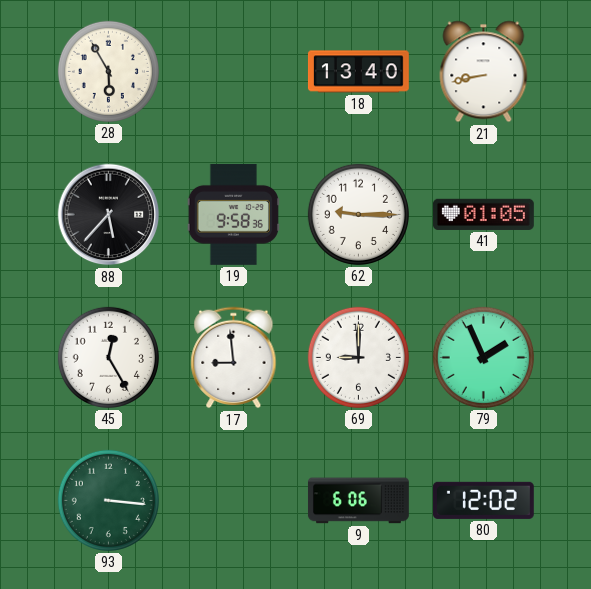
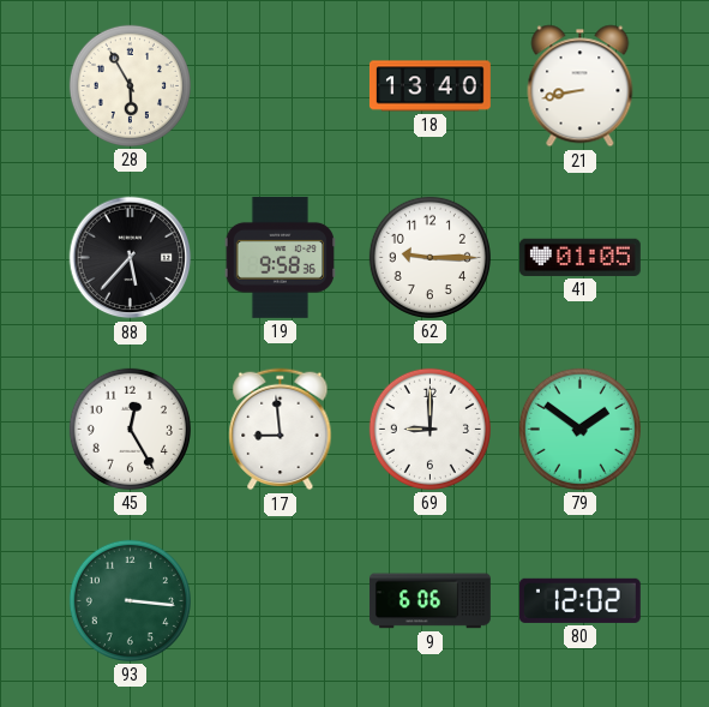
79: 1:56 -> 1:51
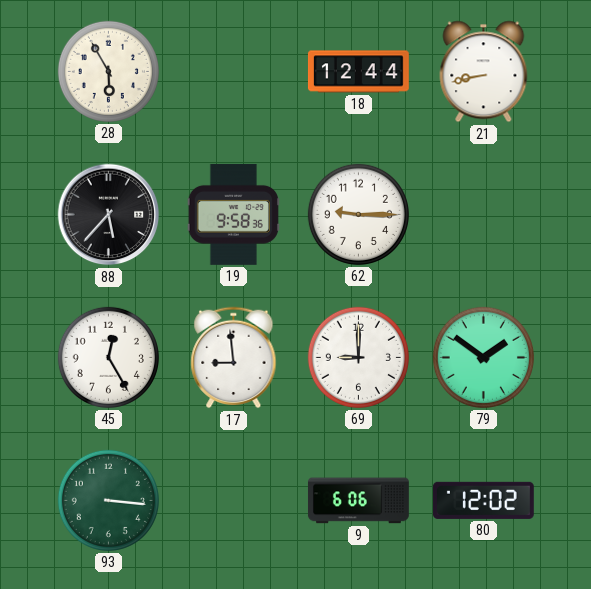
18: 13:40 -> 12:44
41: 01:05 -> none
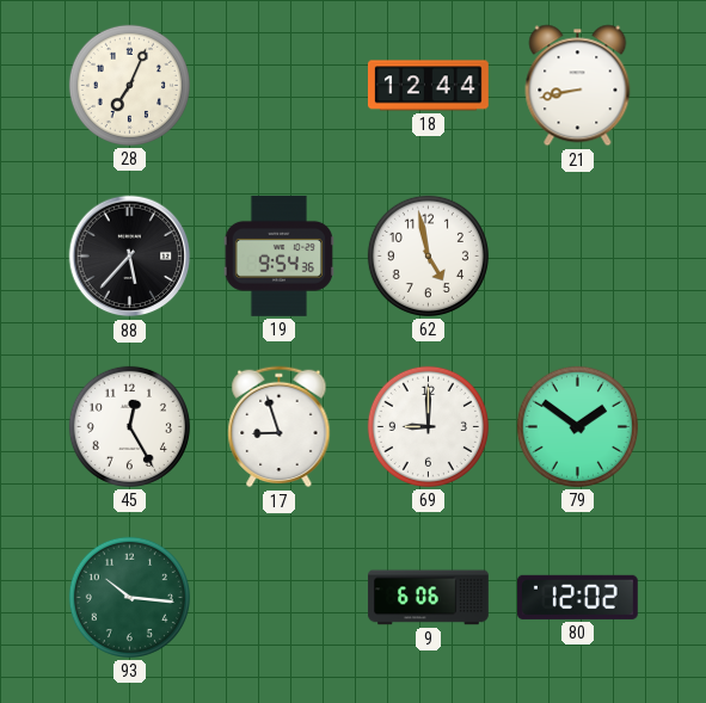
28: 5:55 -> 7:04
19: 9:58 -> 9:54
62: 9:15 -> 4:58
17: 8:59 -> 8:57
93: 3:16 -> 10:16
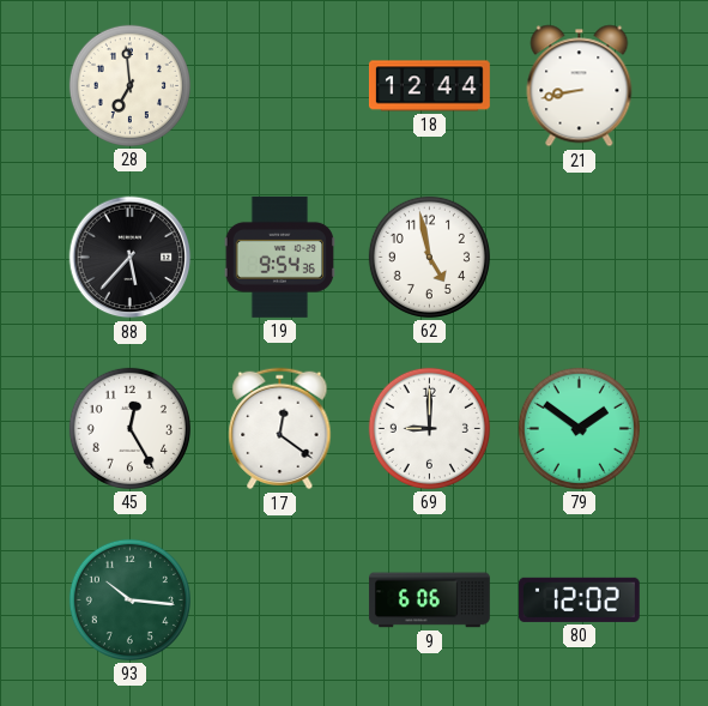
28: 7:04 -> 6:59
17: 8:57 -> 12:21
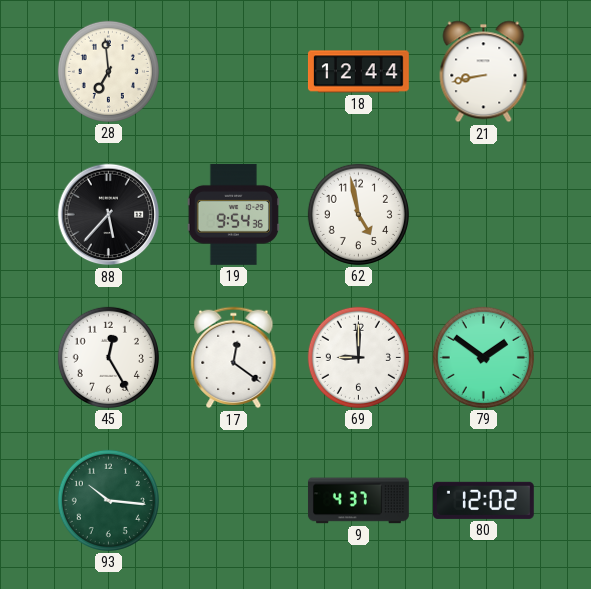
9: 6:06 -> 4:37
